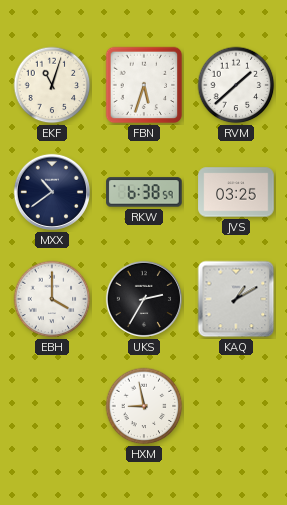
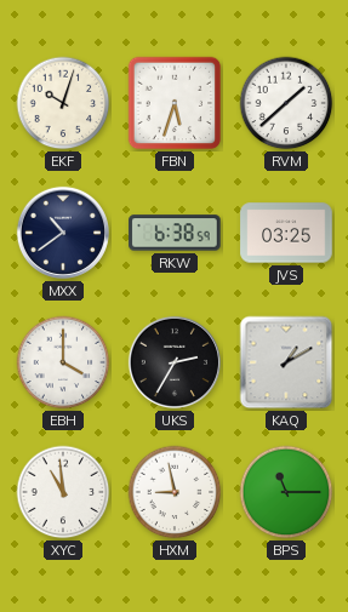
EKF: 11:03 -> 10:03
XYC: none -> 10:59
BPS: none -> 11:15
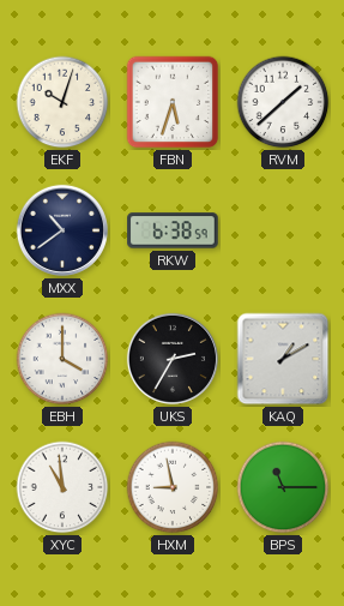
JVS: 03:25 -> none
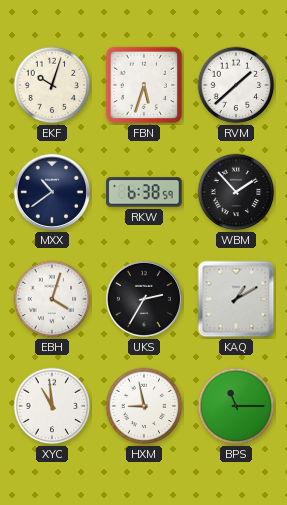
WBM: none -> 1:53
EBH: 4:00 -> 4:03
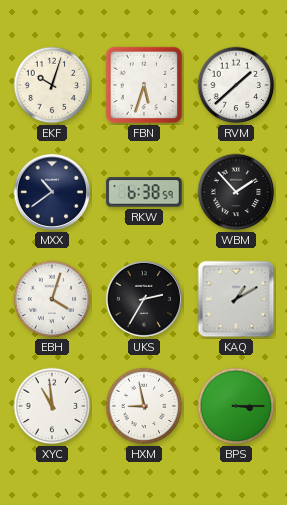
BPS: 11:15 -> 3:15
